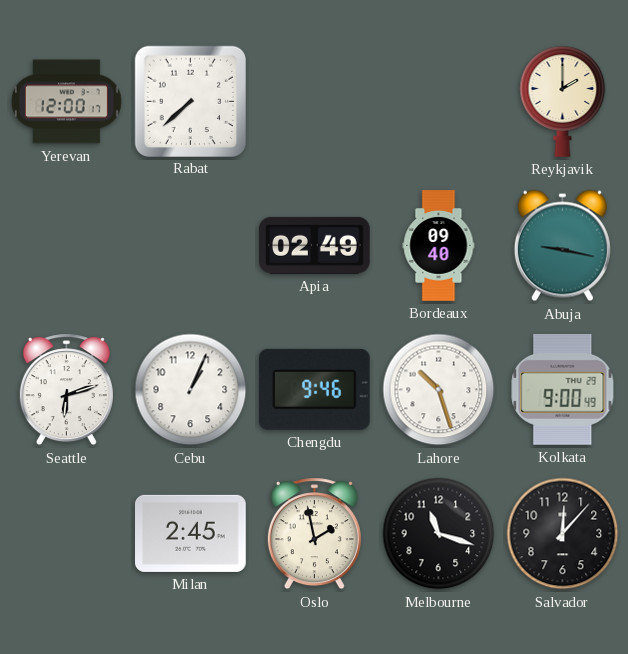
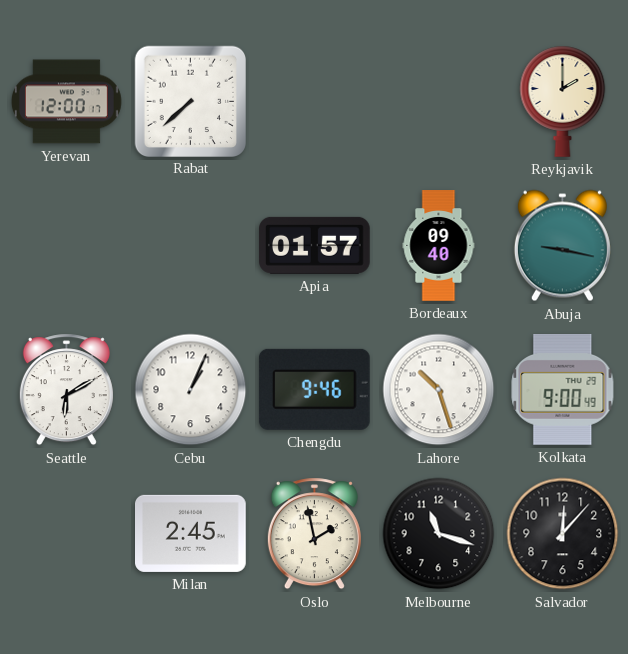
Apia: 02:49 -> 01:57
Seattle: 6:12 -> 6:10
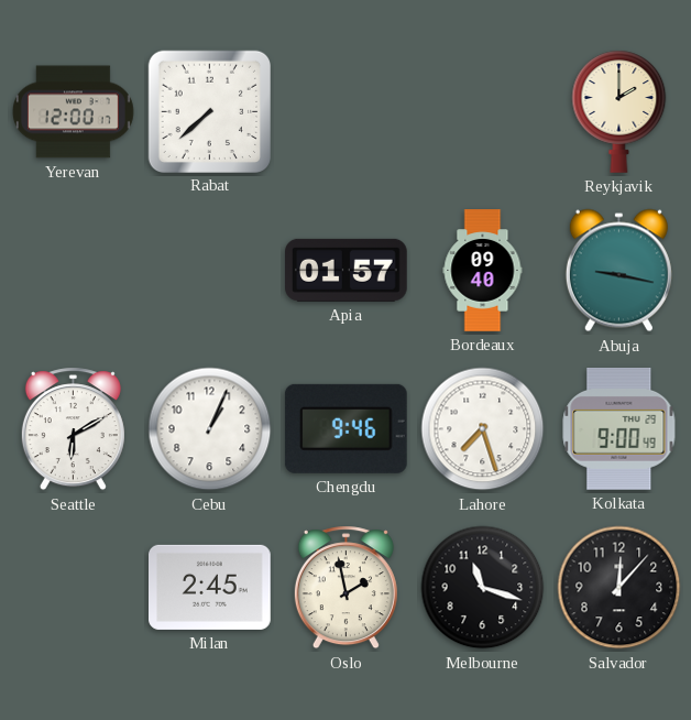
Lahore: 10:27 -> 7:27
